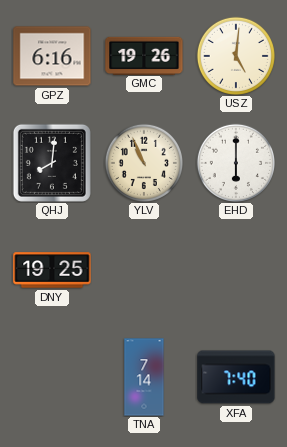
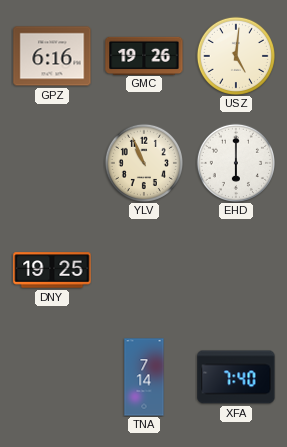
QHJ: 8:01 -> none
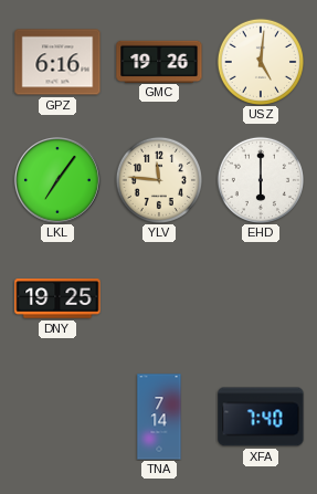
LKL: none -> 7:06
YLV: 10:56 -> 11:46
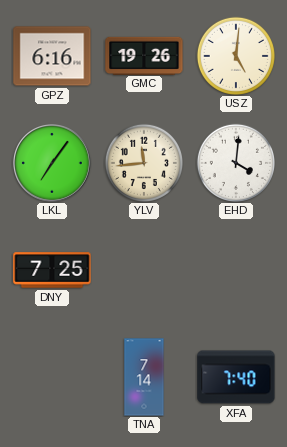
YLV: 11:46 -> 11:44
EHD: 6:00 -> 4:01
DNY: 19:25 -> 7:25
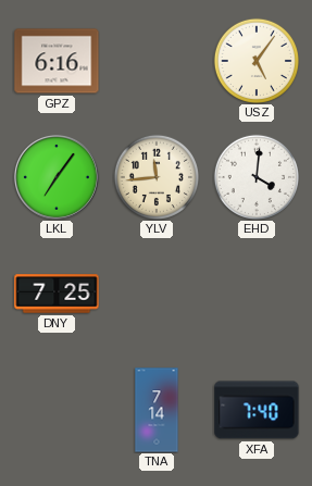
GMC: 19:26 -> none
USZ: 5:01 -> 5:06
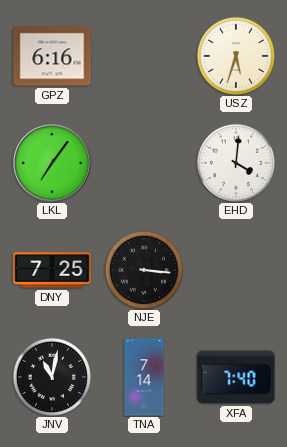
USZ: 5:06 -> 5:33
YLV: 11:44 -> none
NJE: none -> 3:16
JNV: none -> 11:02
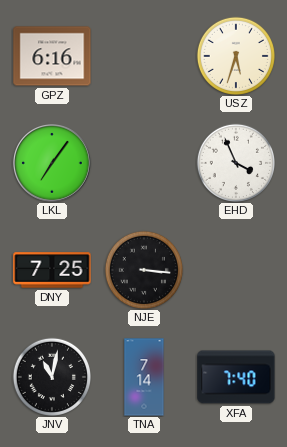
EHD: 4:01 -> 3:56
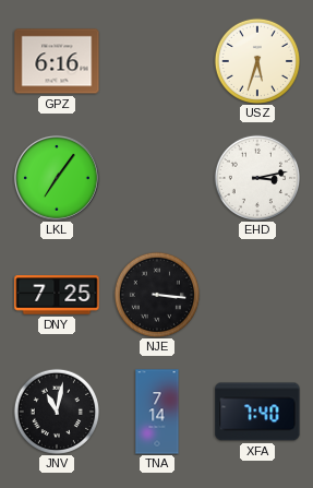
EHD: 3:56 -> 3:13
